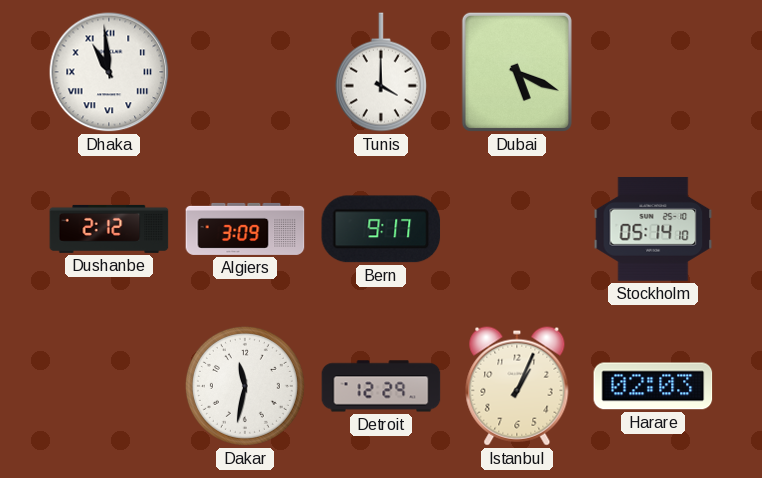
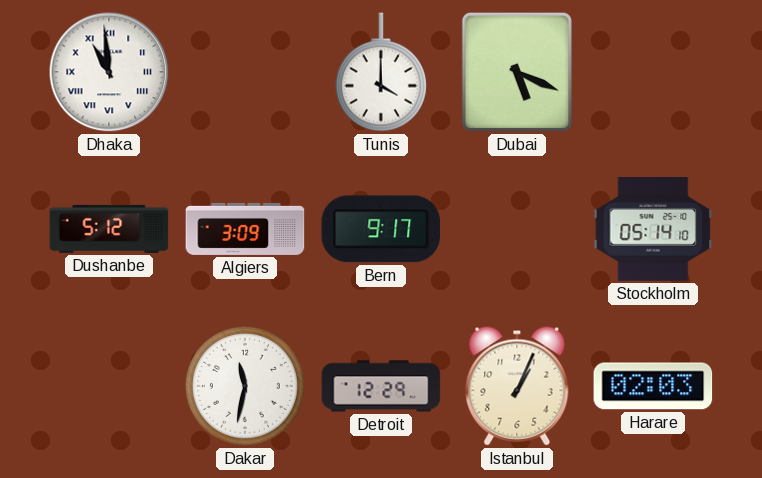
Dushanbe: 2:12 -> 5:12
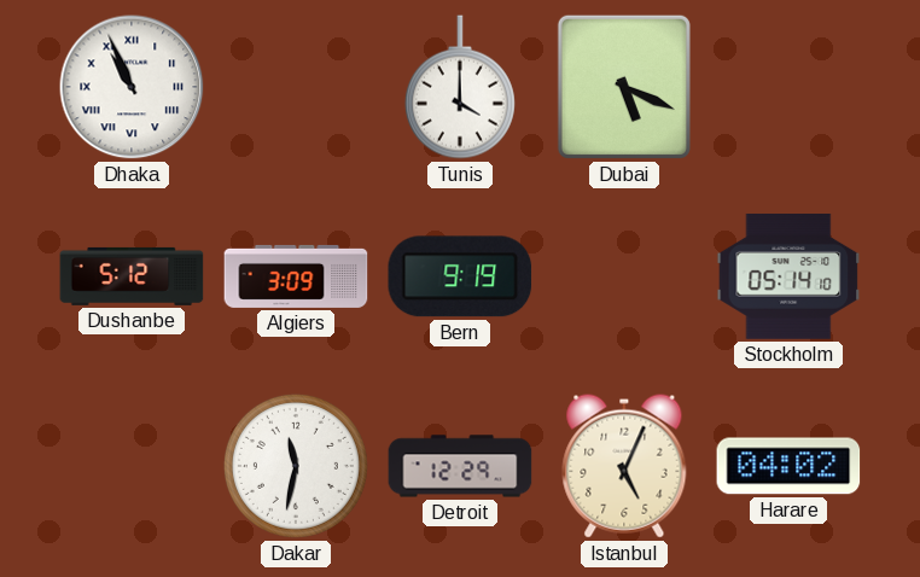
Dhaka: 10:59 -> 10:56
Bern: 9:17 -> 9:19
Istanbul: 1:04 -> 5:04
Harare: 02:03 -> 04:02
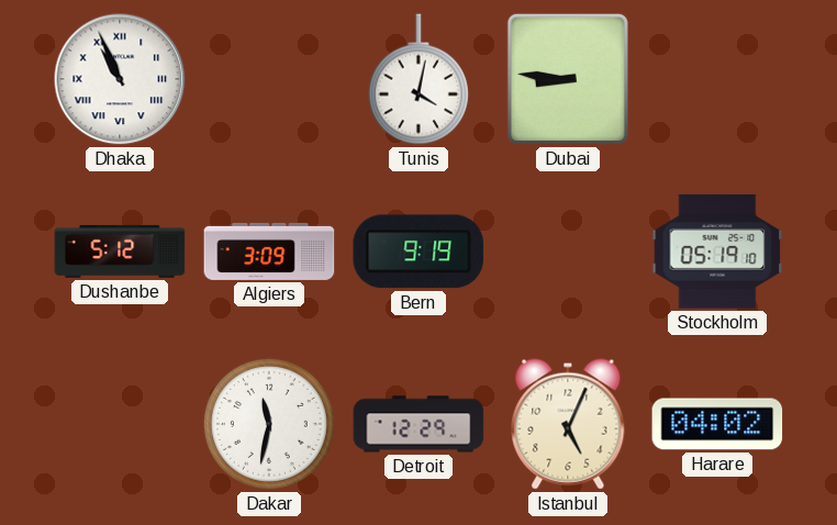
Tunis: 4:00 -> 4:02
Dubai: 5:19 -> 8:46
Stockholm: 05:14 -> 05:19
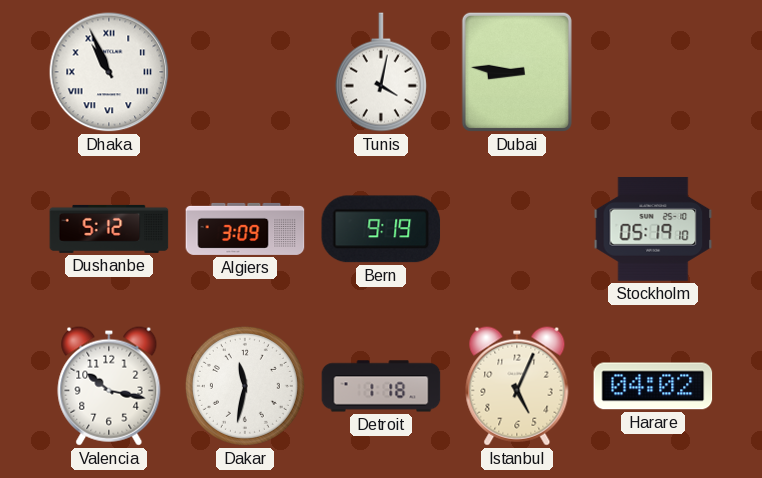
Valencia: none -> 10:17
Detroit: 12:29 -> 1:18
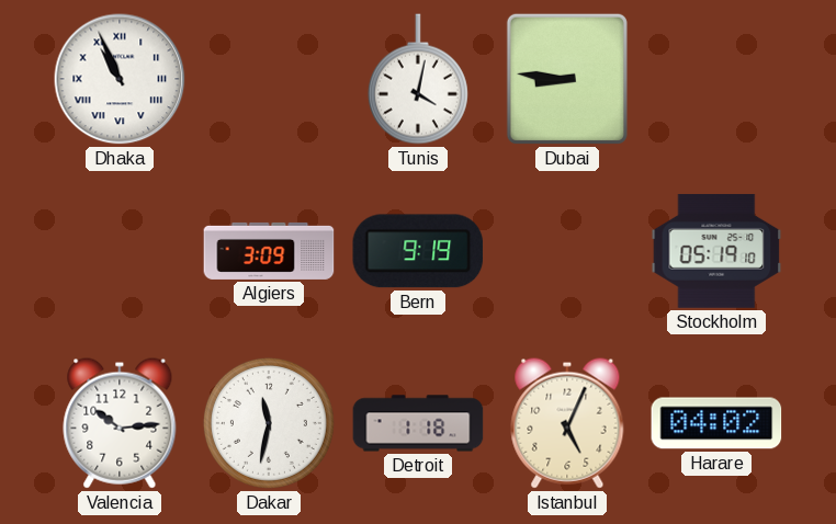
Dushanbe: 5:12 -> none
Valencia: 10:17 -> 10:14
